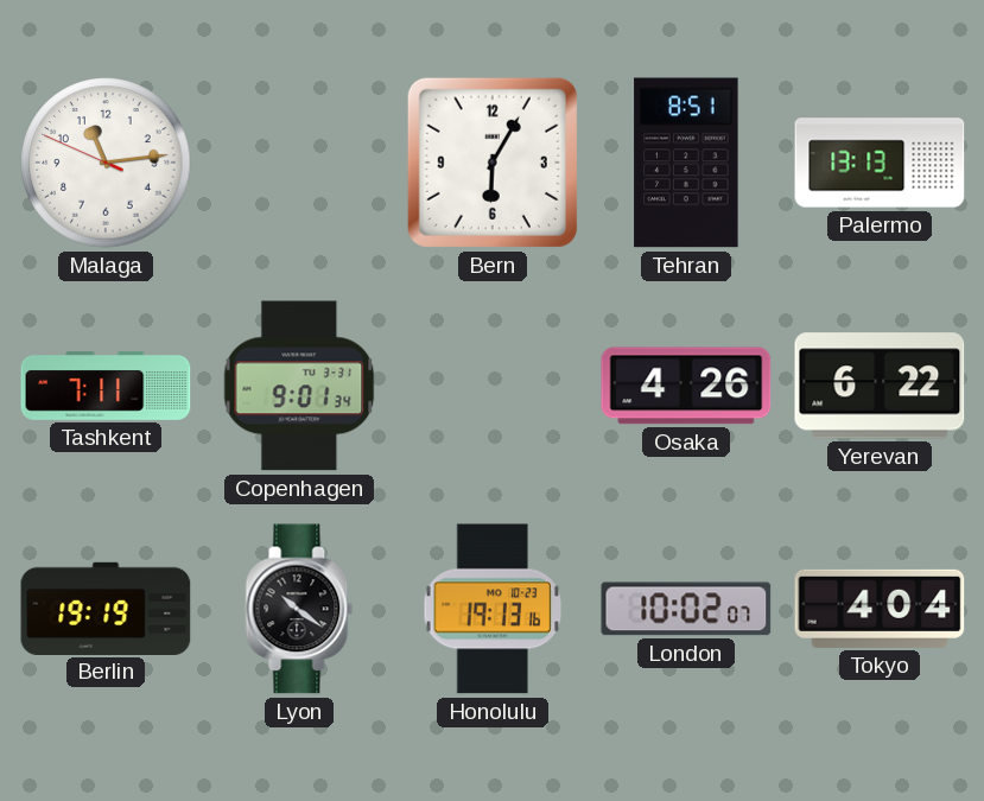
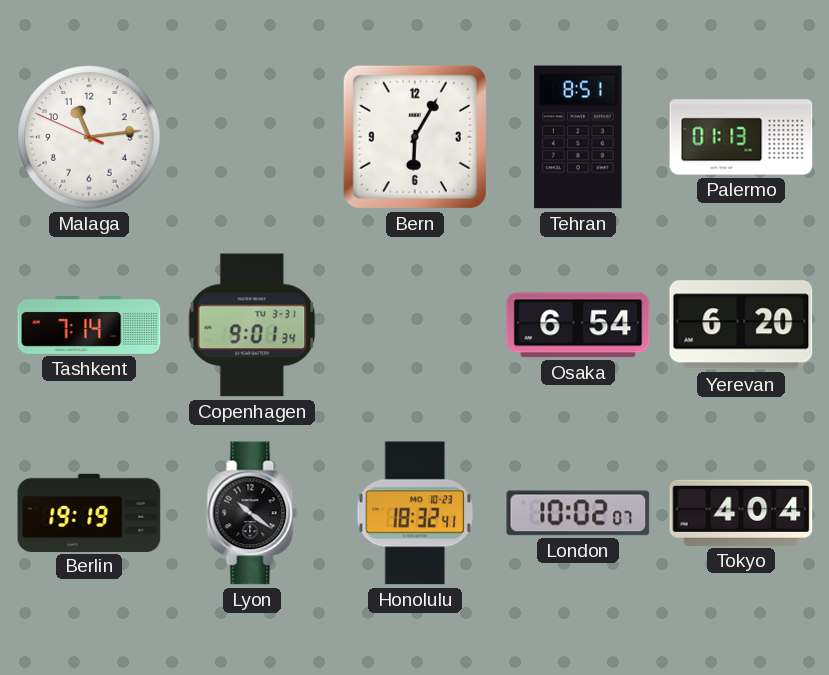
Palermo: 13:13 -> 01:13
Tashkent: 7:11 -> 7:14
Osaka: 4:26 -> 6:54
Yerevan: 6:22 -> 6:20
Honolulu: 19:13 -> 18:32
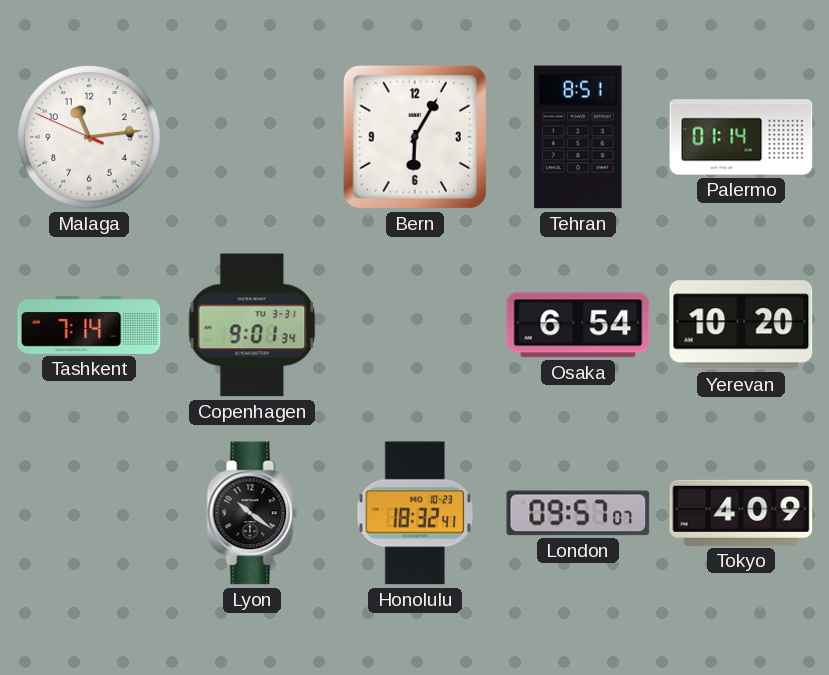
Palermo: 01:13 -> 01:14
Yerevan: 6:20 -> 10:20
Berlin: 19:19 -> none
London: 10:02 -> 09:57
Tokyo: 4:04 -> 4:09
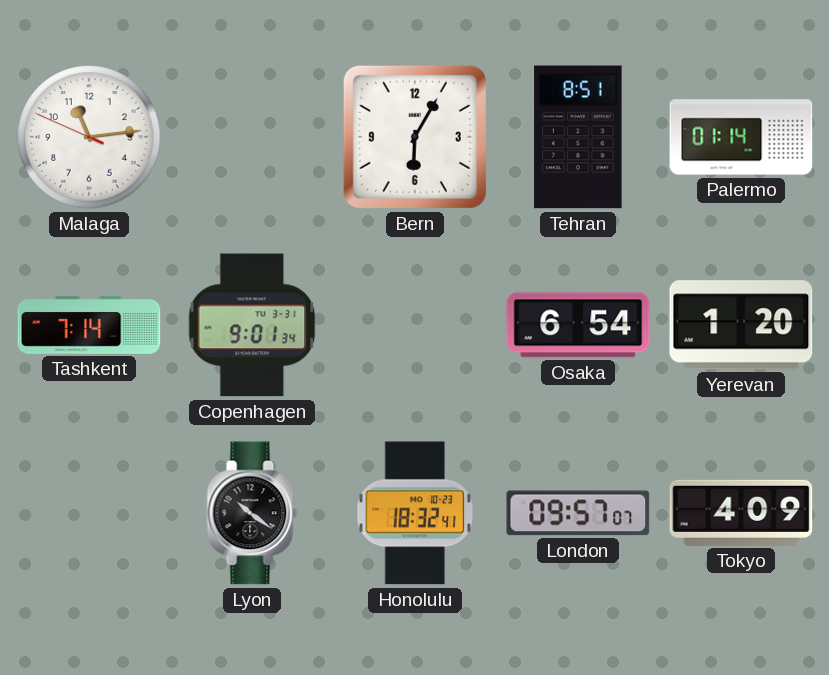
Yerevan: 10:20 -> 1:20
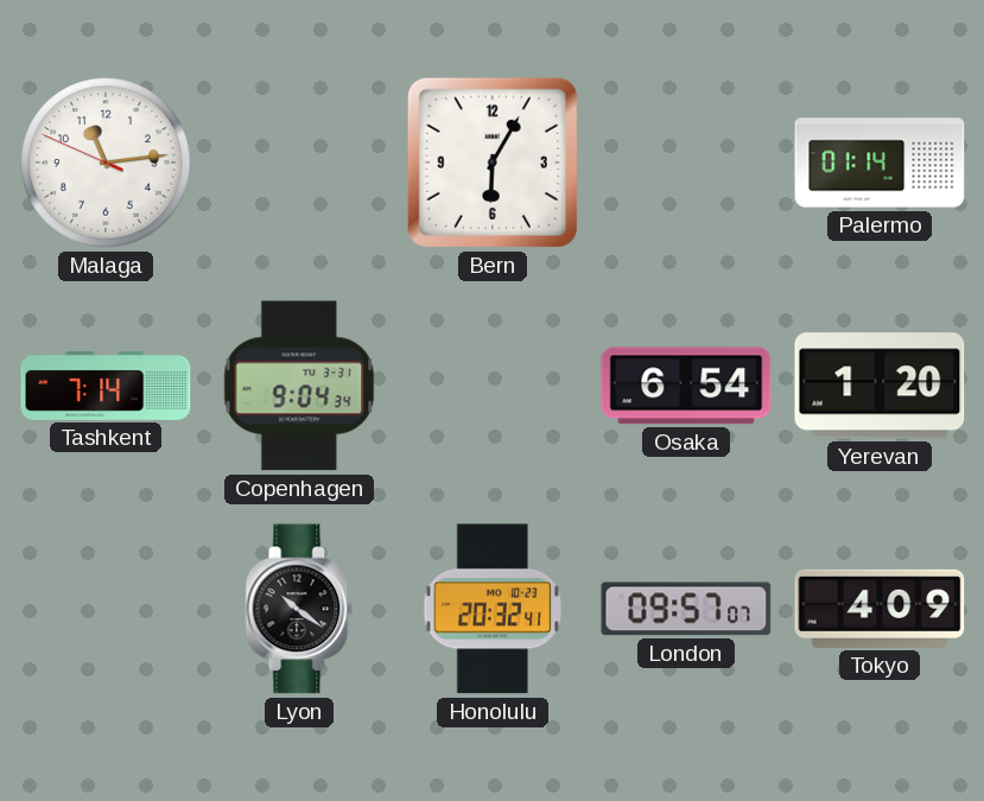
Tehran: 8:51 -> none
Copenhagen: 9:01 -> 9:04
Honolulu: 18:32 -> 20:32
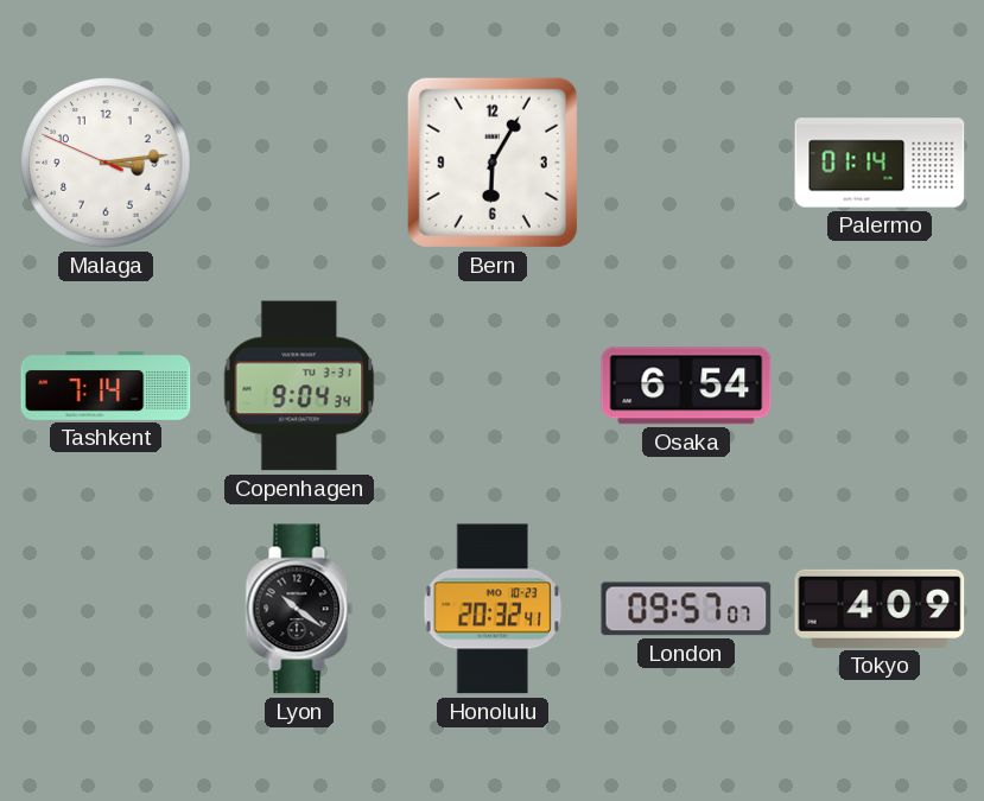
Malaga: 11:13 -> 3:13
Yerevan: 1:20 -> none
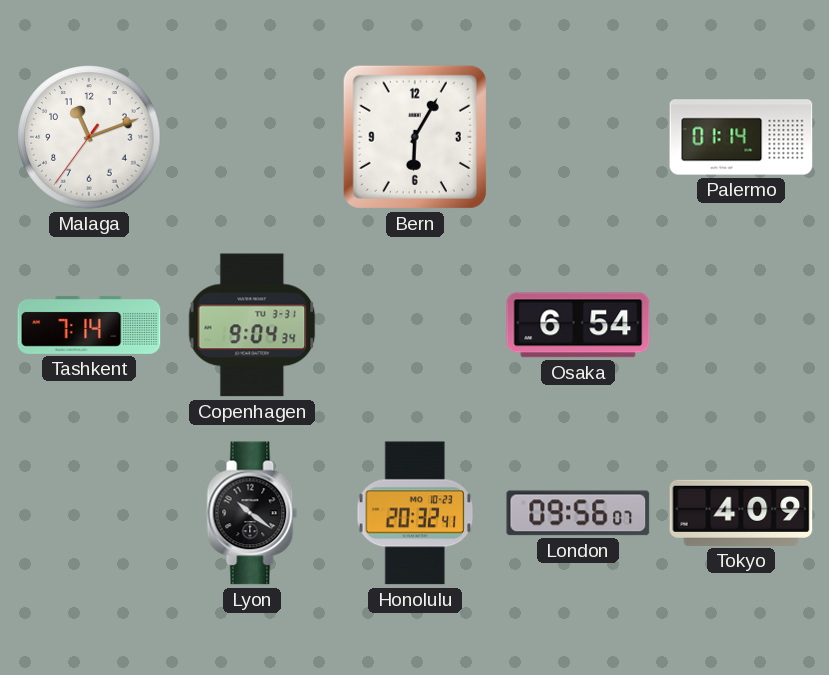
Malaga: 3:13 -> 11:11
London: 09:57 -> 09:56
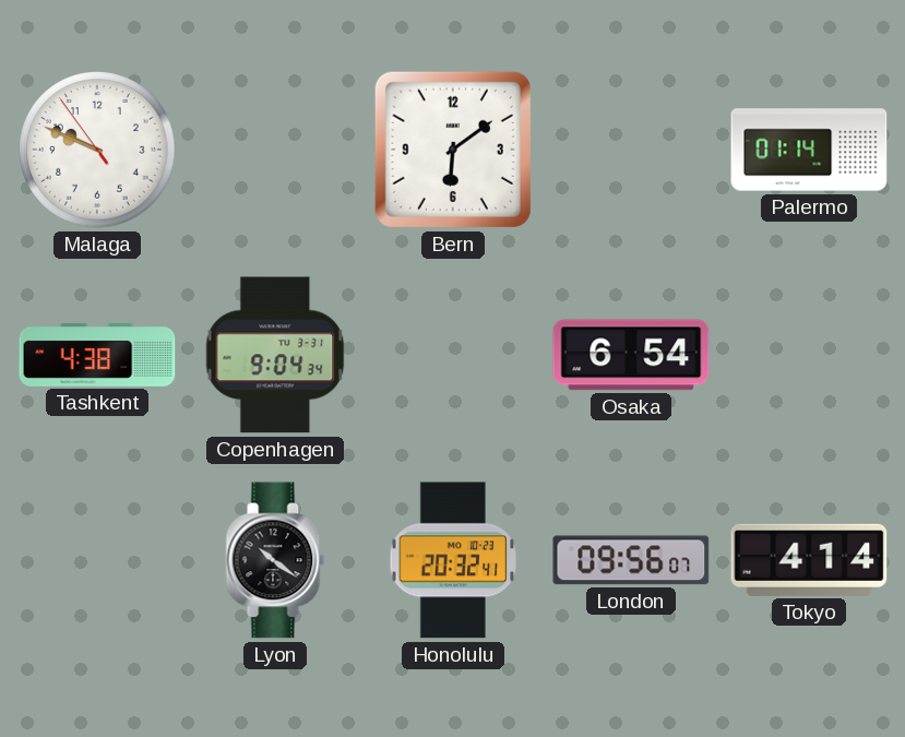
Malaga: 11:11 -> 9:48
Bern: 6:05 -> 6:09
Tashkent: 7:14 -> 4:38
Tokyo: 4:09 -> 4:14
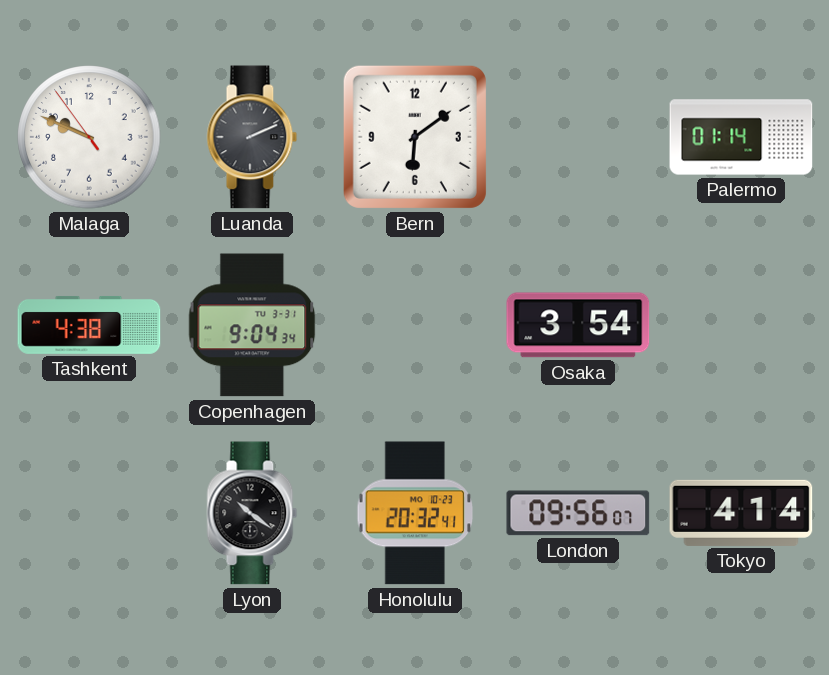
Luanda: none -> 2:11
Osaka: 6:54 -> 3:54
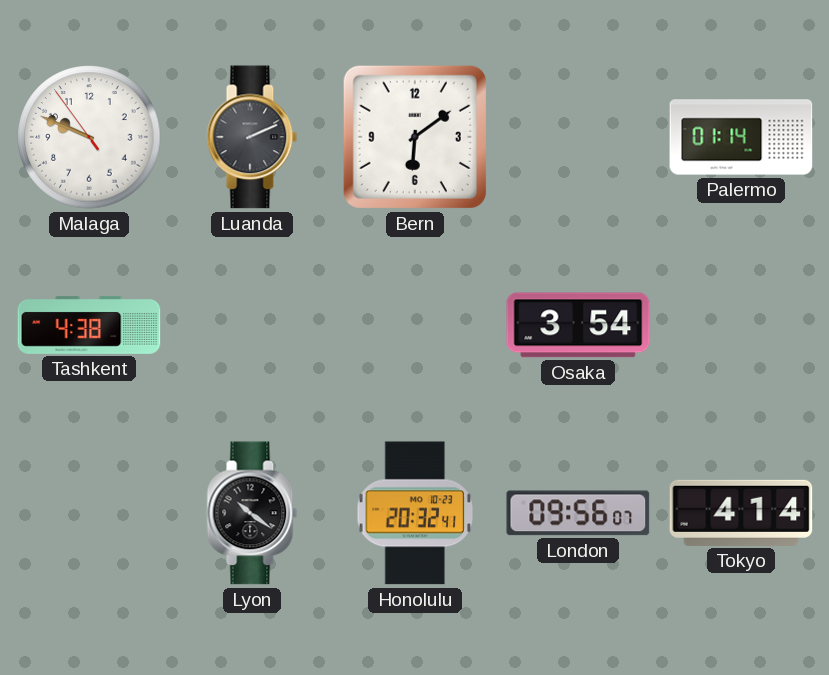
Copenhagen: 9:04 -> none
